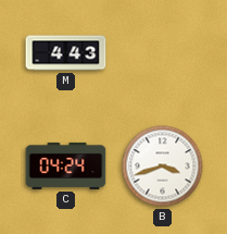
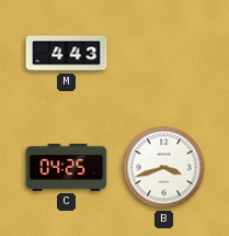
C: 04:24 -> 04:25
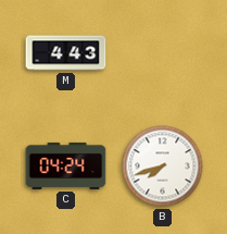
C: 04:25 -> 04:24
B: 3:42 -> 7:42
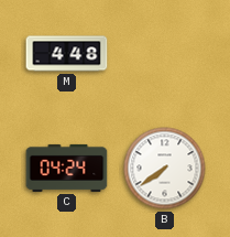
M: 4:43 -> 4:48
B: 7:42 -> 7:39
